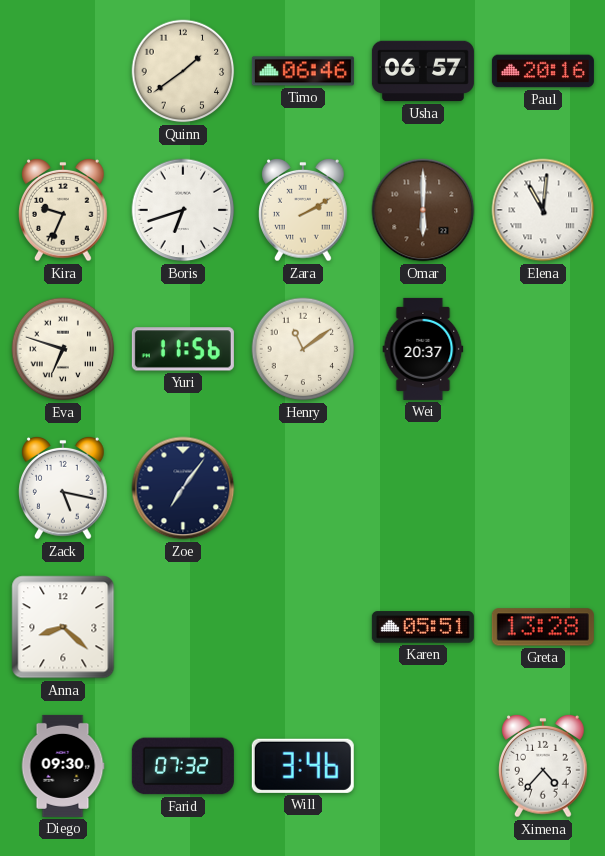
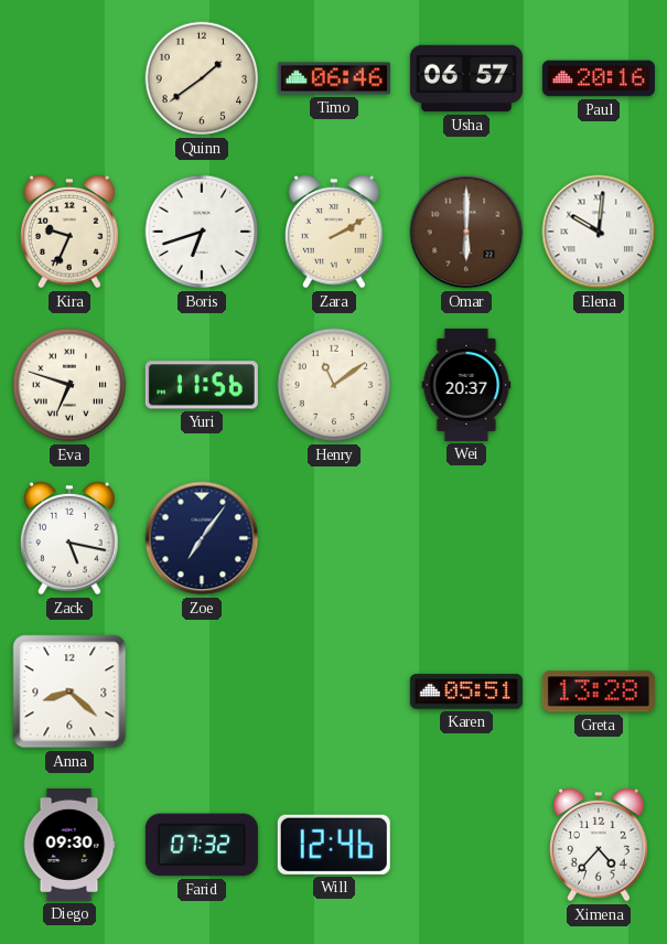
Elena: 11:01 -> 10:01
Will: 3:46 -> 12:46
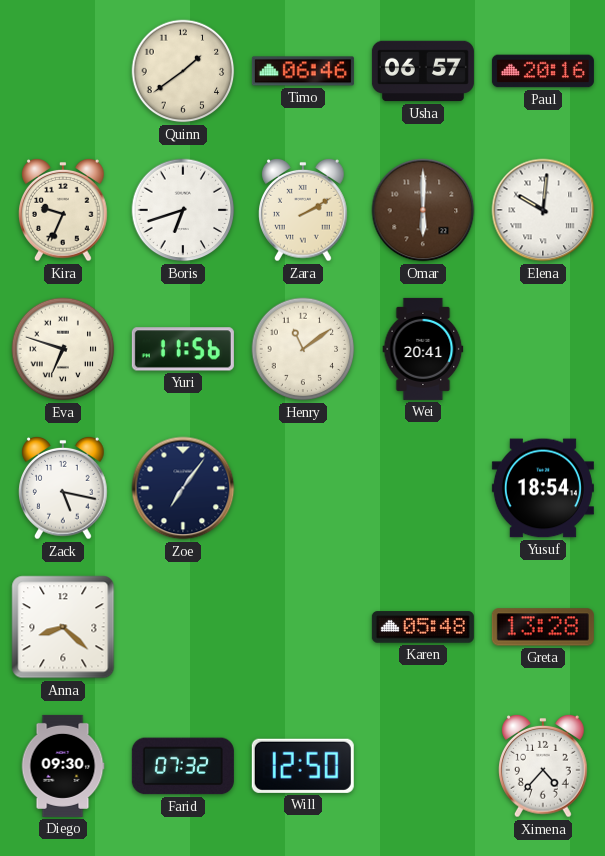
Wei: 20:37 -> 20:41
Yusuf: none -> 18:54
Karen: 05:51 -> 05:48
Will: 12:46 -> 12:50
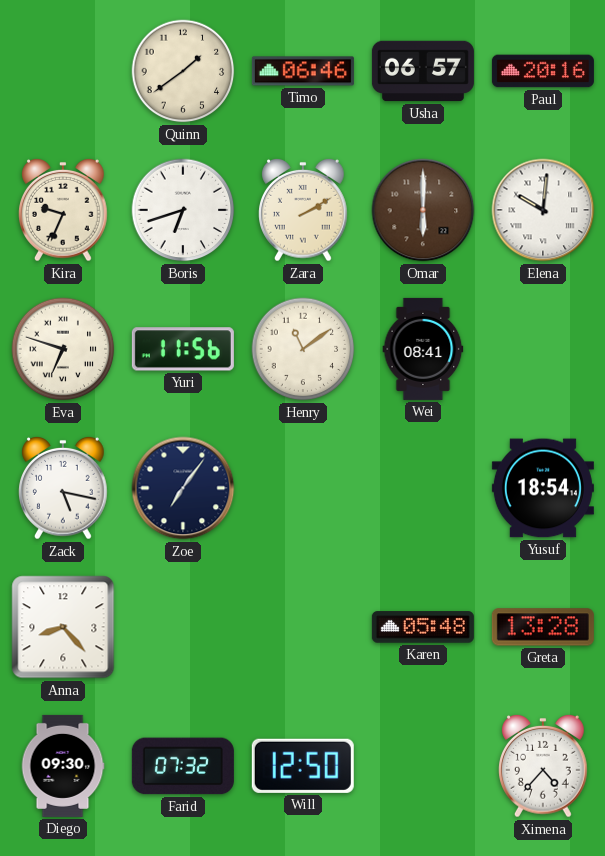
Wei: 20:41 -> 08:41
Anna: 8:22 -> 8:23
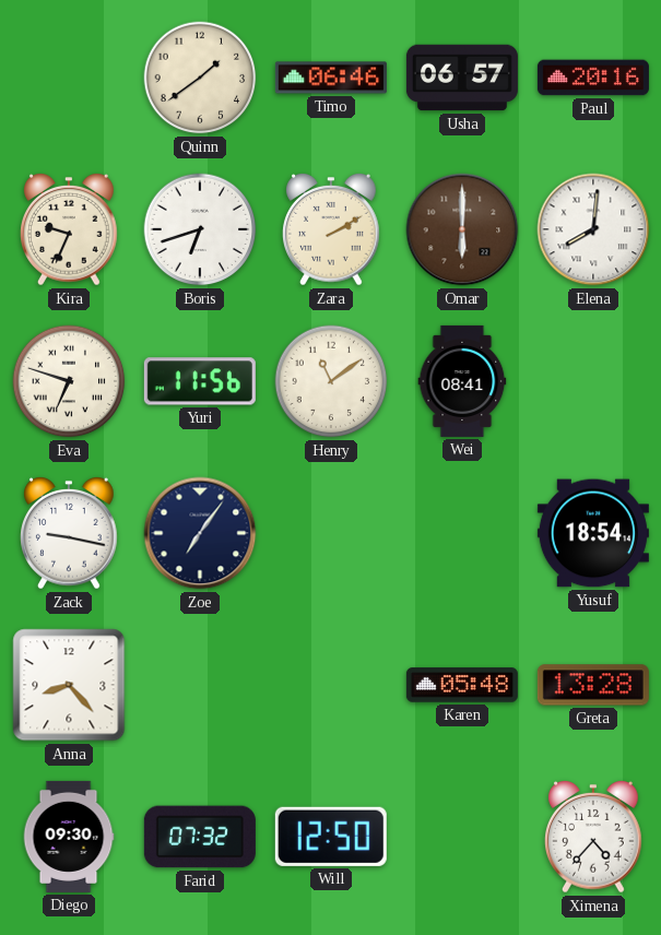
Elena: 10:01 -> 8:01
Zack: 5:17 -> 9:17
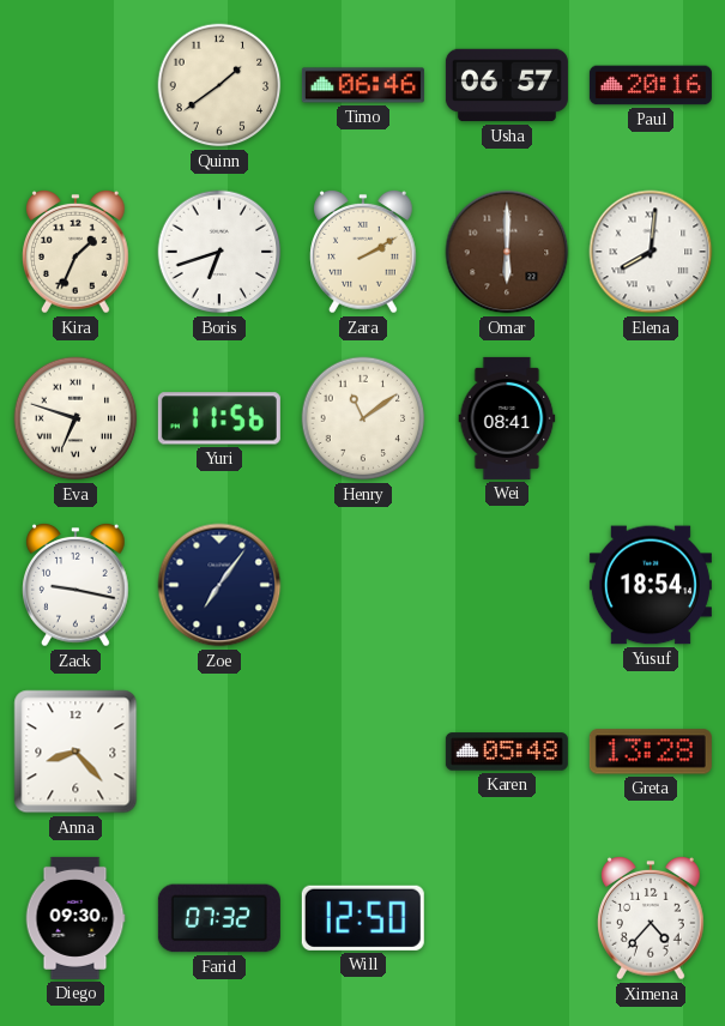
Kira: 9:34 -> 1:34
